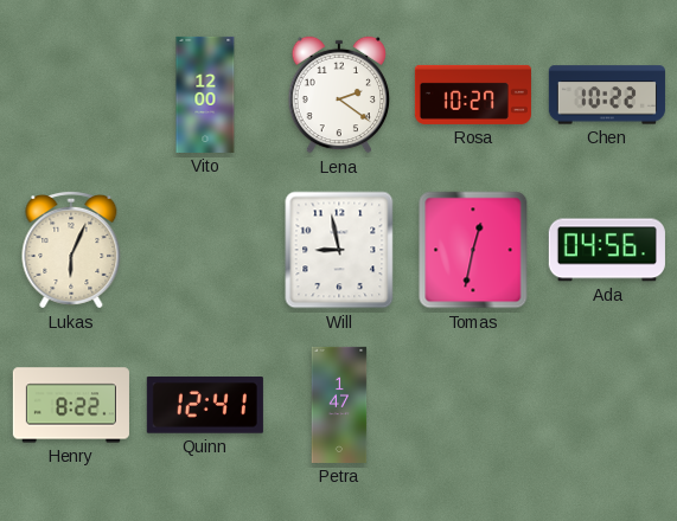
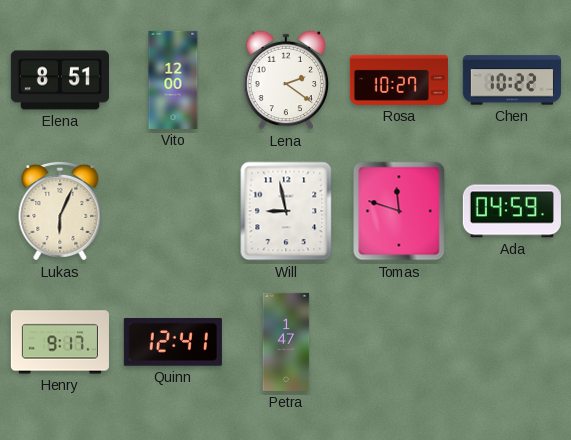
Elena: none -> 8:51
Tomas: 12:32 -> 11:48
Ada: 04:56 -> 04:59
Henry: 8:22 -> 9:17
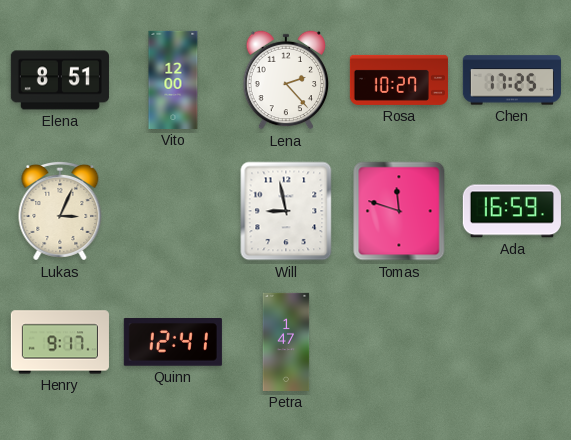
Lena: 2:21 -> 2:23
Chen: 10:22 -> 17:25
Lukas: 6:04 -> 3:04
Ada: 04:59 -> 16:59
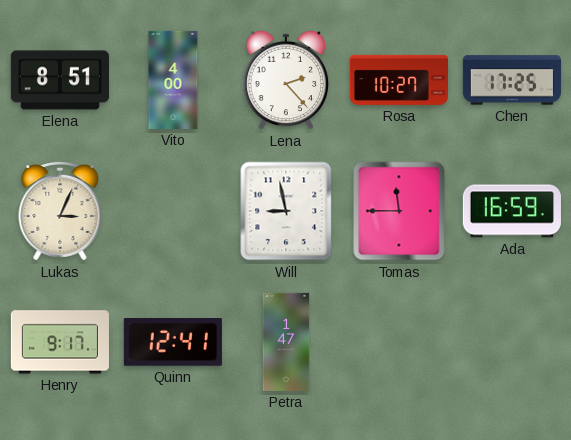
Vito: 12:00 -> 4:00
Tomas: 11:48 -> 11:45
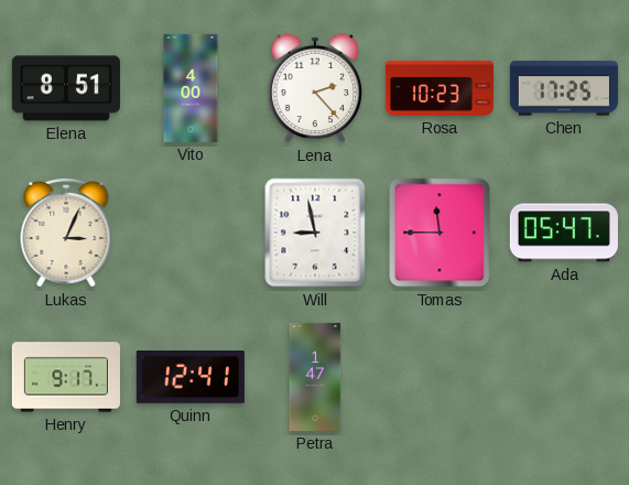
Rosa: 10:27 -> 10:23
Ada: 16:59 -> 05:47
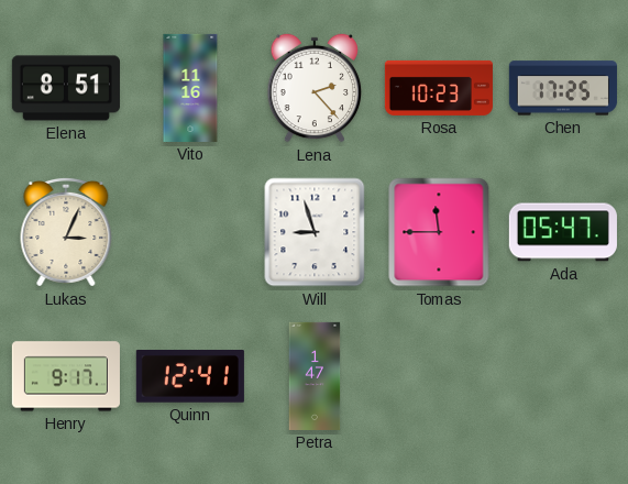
Vito: 4:00 -> 11:16
Will: 8:58 -> 8:57
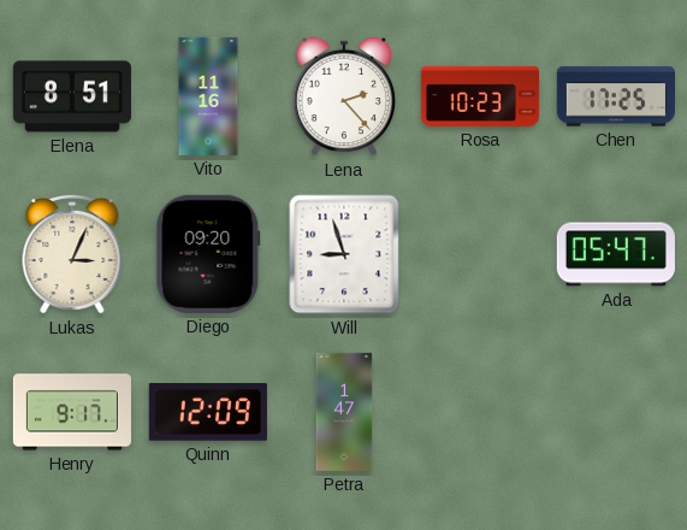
Diego: none -> 09:20
Tomas: 11:45 -> none
Quinn: 12:41 -> 12:09
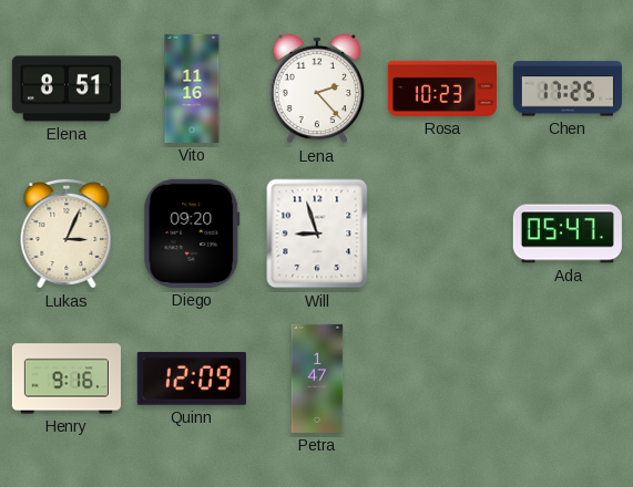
Henry: 9:17 -> 9:16
